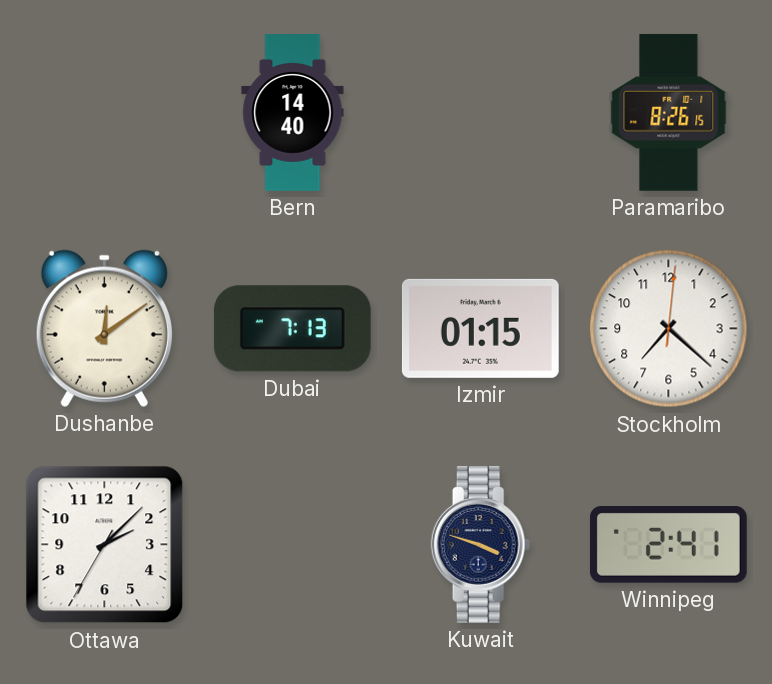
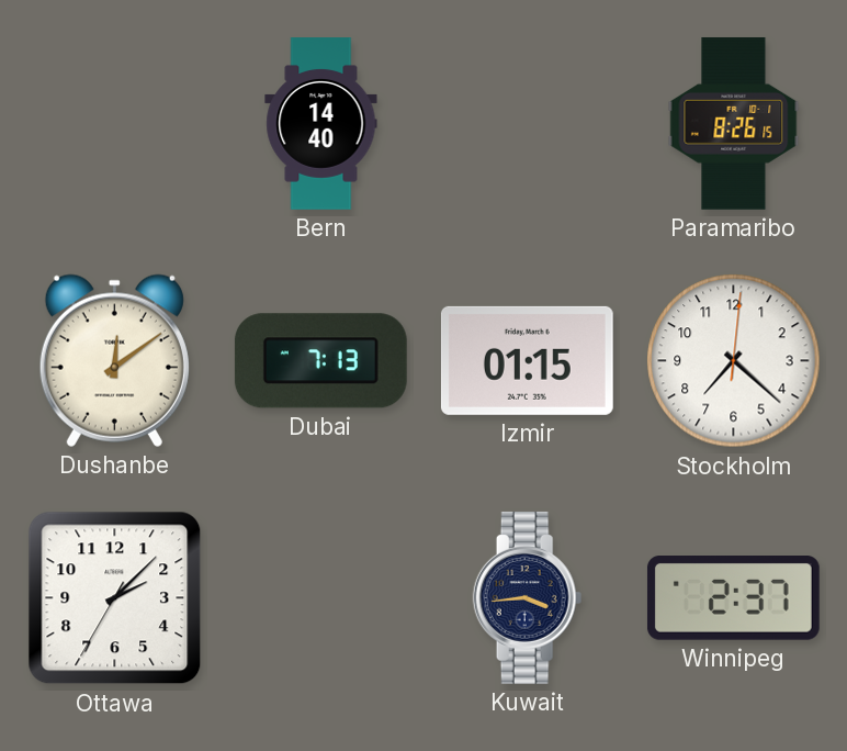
Kuwait: 3:48 -> 3:44
Winnipeg: 2:41 -> 2:37
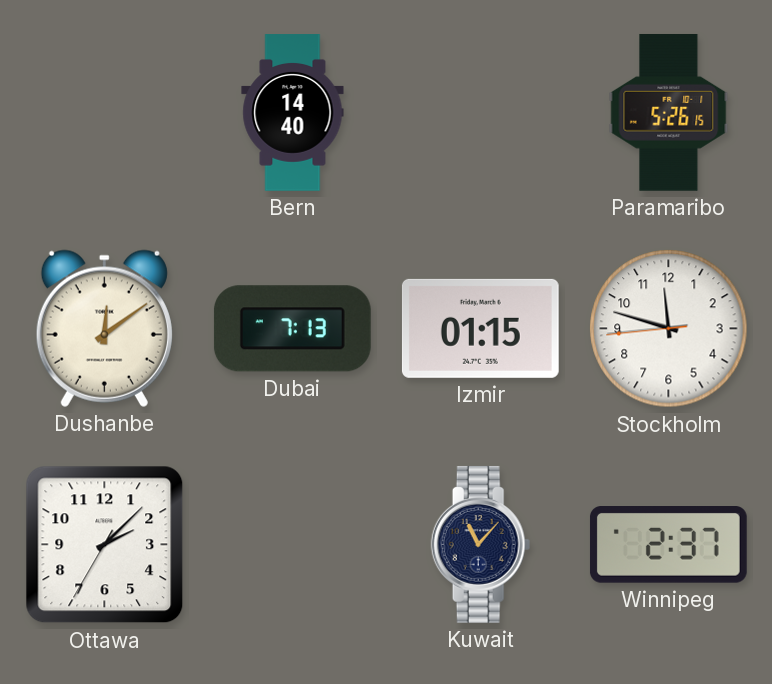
Paramaribo: 8:26 -> 5:26
Stockholm: 7:22 -> 11:47
Kuwait: 3:44 -> 11:07
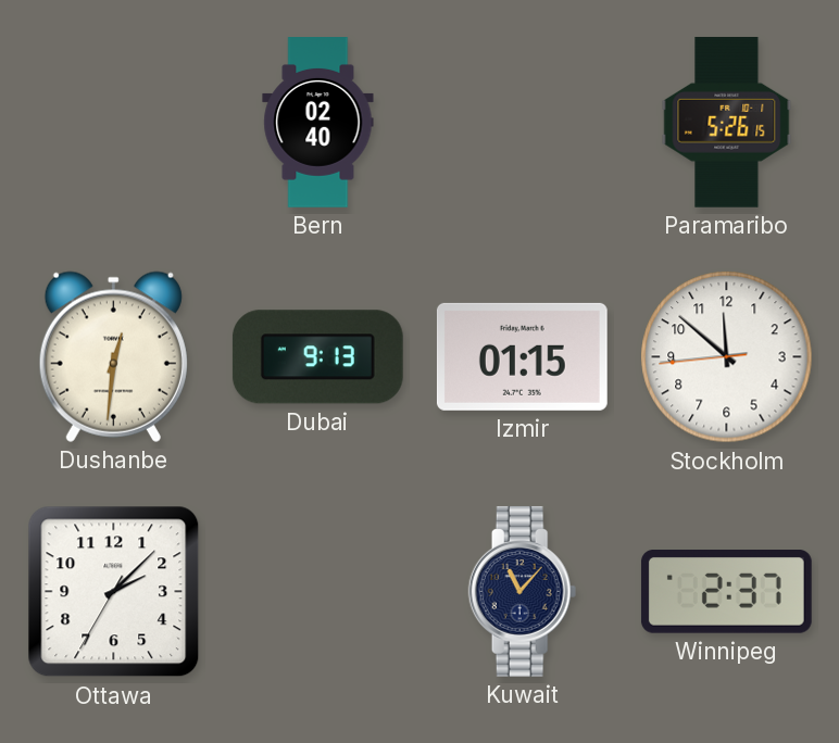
Bern: 14:40 -> 02:40
Dushanbe: 12:09 -> 12:31
Dubai: 7:13 -> 9:13
Stockholm: 11:47 -> 11:51
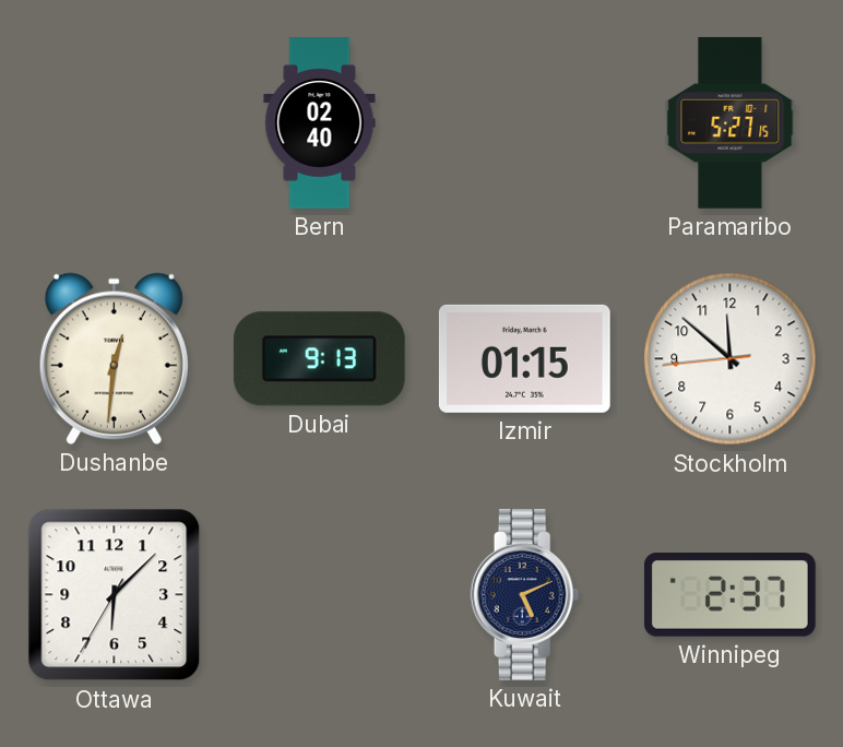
Paramaribo: 5:26 -> 5:27
Ottawa: 2:07 -> 6:07
Kuwait: 11:07 -> 5:11
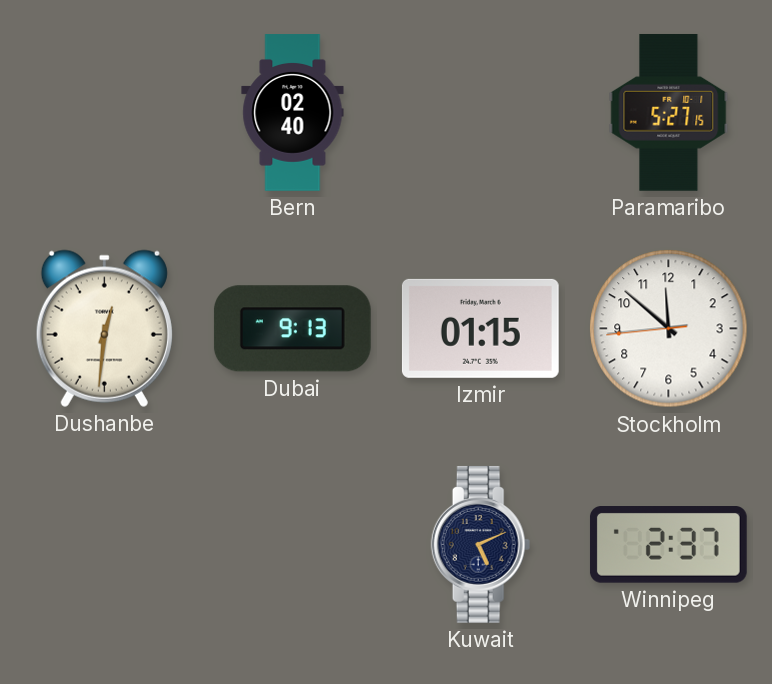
Ottawa: 6:07 -> none
